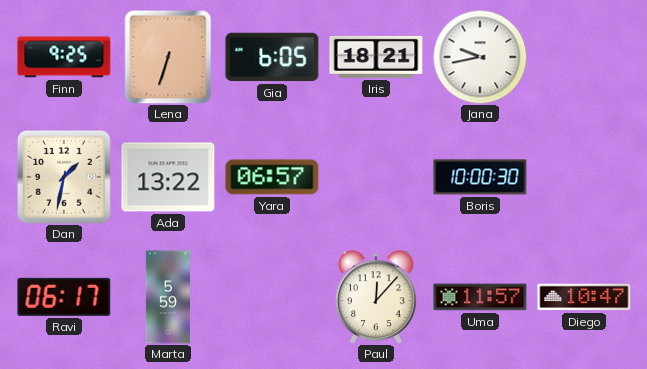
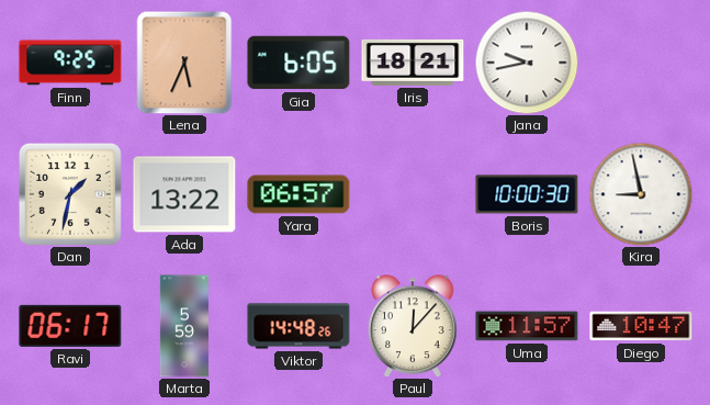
Lena: 6:33 -> 5:34
Kira: none -> 8:58
Viktor: none -> 14:48
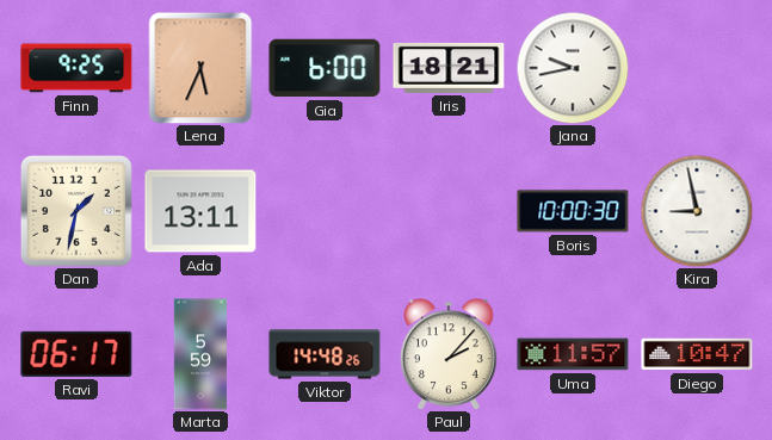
Gia: 6:05 -> 6:00
Ada: 13:22 -> 13:11
Yara: 06:57 -> none
Paul: 12:07 -> 2:07
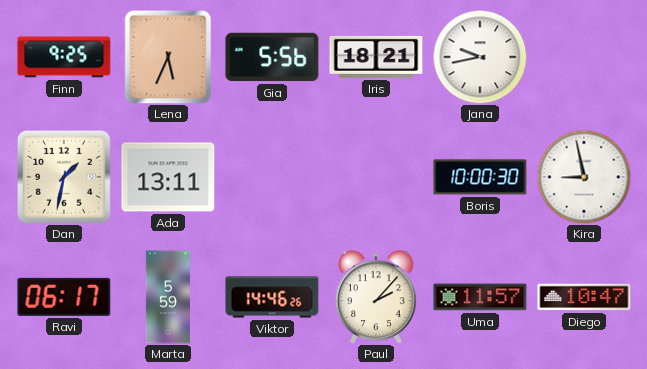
Gia: 6:00 -> 5:56
Viktor: 14:48 -> 14:46
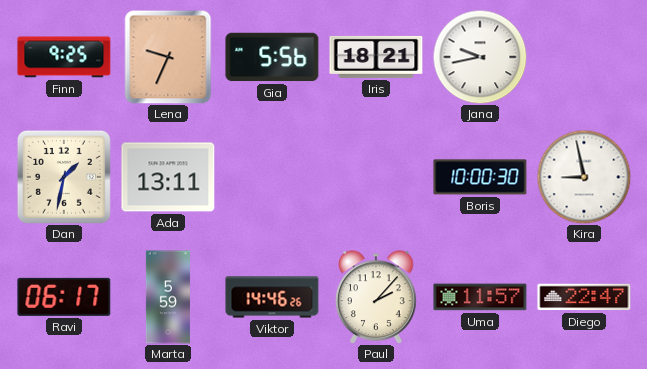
Lena: 5:34 -> 9:34
Diego: 10:47 -> 22:47
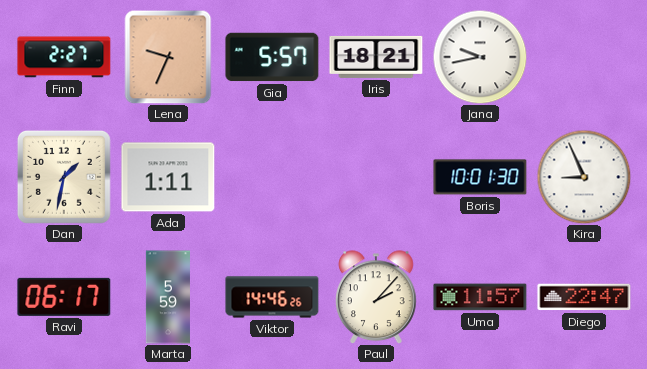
Finn: 9:25 -> 2:27
Gia: 5:56 -> 5:57
Ada: 13:11 -> 1:11
Boris: 10:00 -> 10:01
Kira: 8:58 -> 8:56
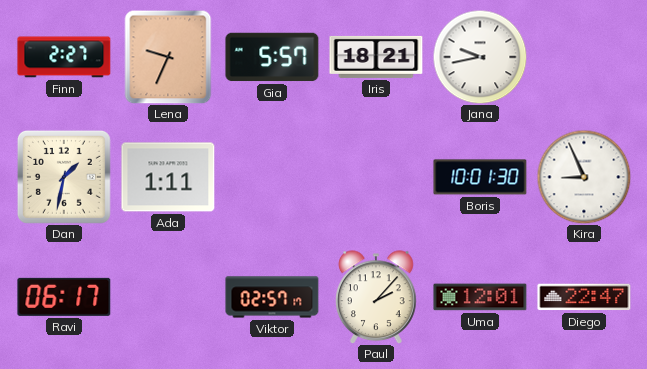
Marta: 5:59 -> none
Viktor: 14:46 -> 02:57
Uma: 11:57 -> 12:01
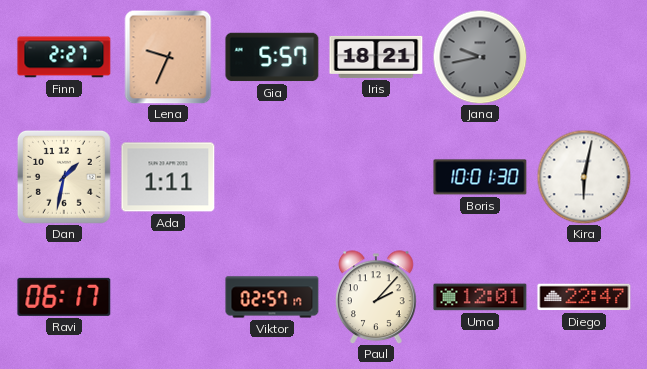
Jana dial: white -> grey
Kira: 8:56 -> 6:02
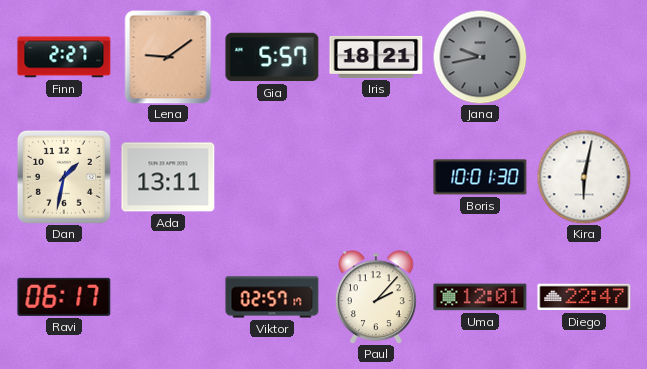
Lena: 9:34 -> 9:09
Ada: 1:11 -> 13:11
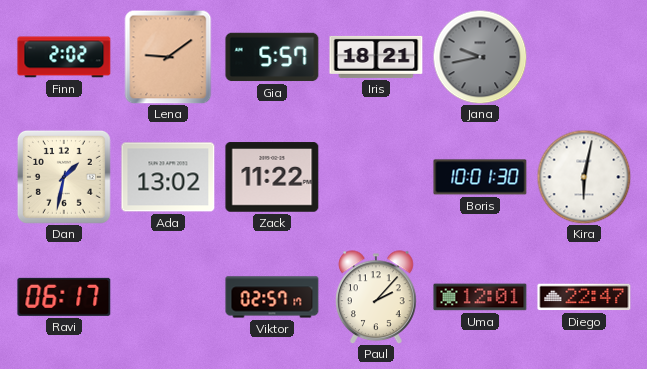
Finn: 2:27 -> 2:02
Ada: 13:11 -> 13:02
Zack: none -> 11:22
